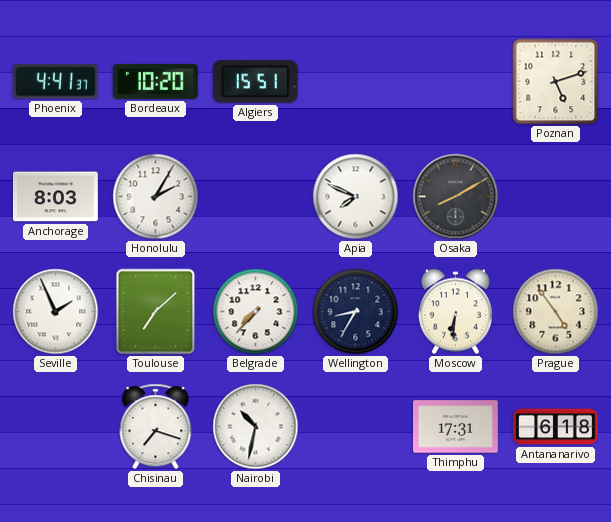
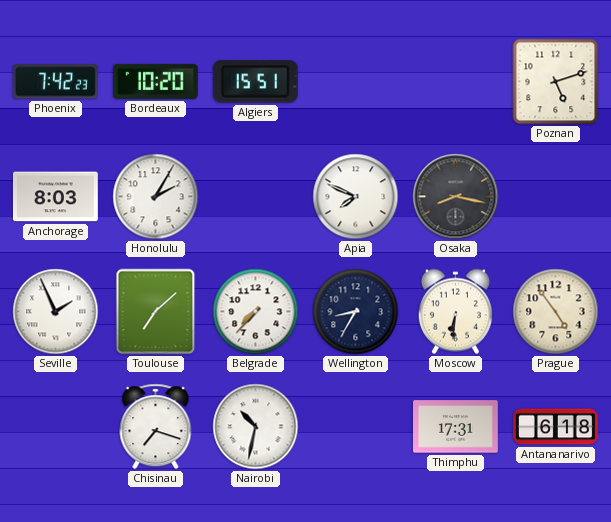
Phoenix: 4:41 -> 7:42
Osaka: 8:10 -> 8:17
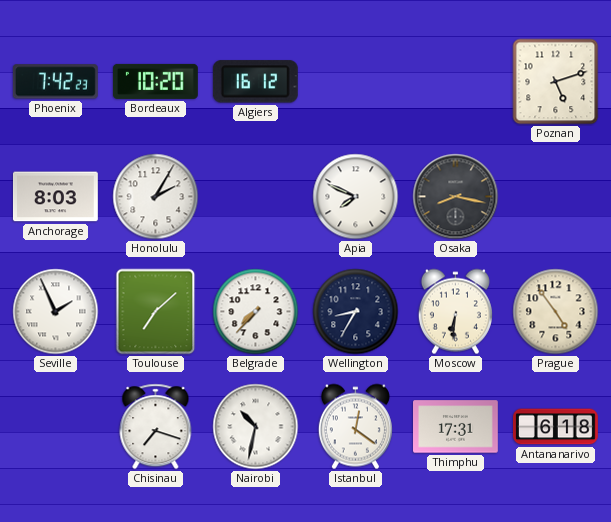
Algiers: 15:51 -> 16:12
Istanbul: none -> 12:21
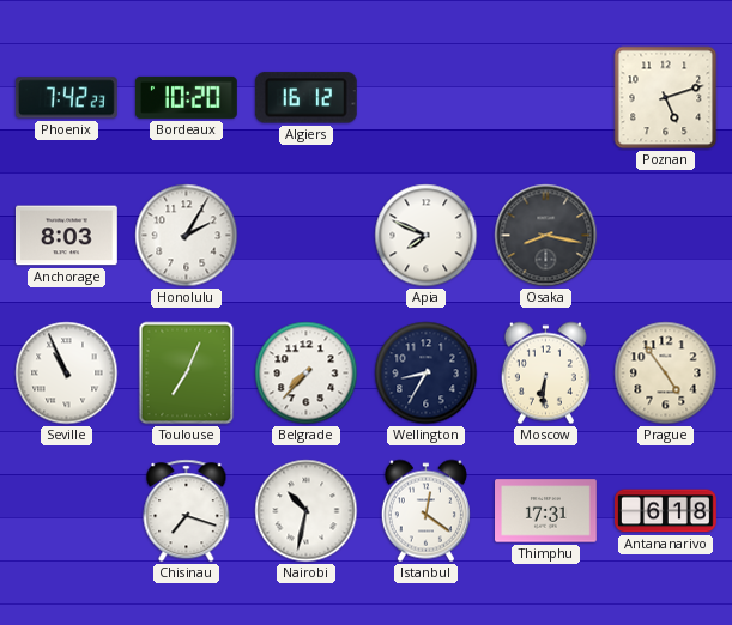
Seville: 1:56 -> 10:56
Toulouse: 7:08 -> 7:04
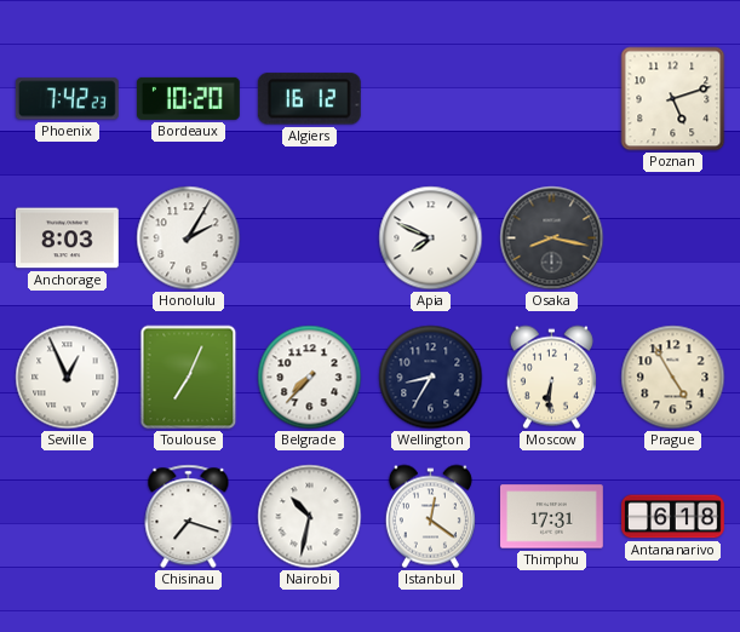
Seville: 10:56 -> 12:56
Prague: 4:54 -> 4:55
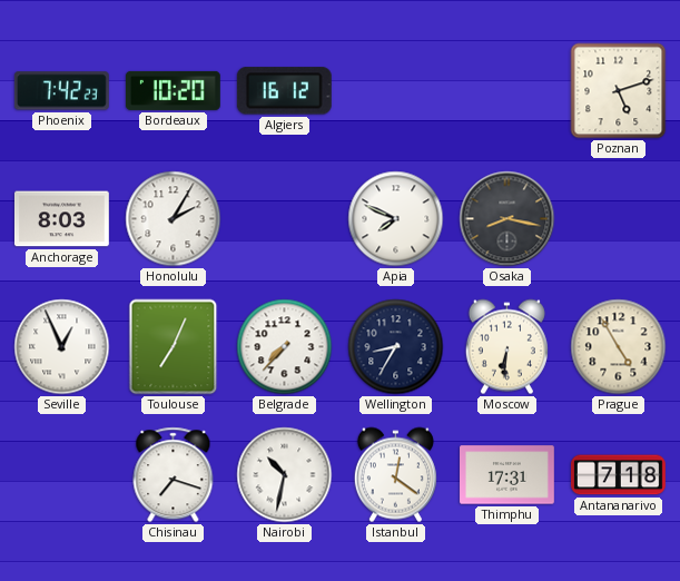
Antananarivo: 6:18 -> 7:18
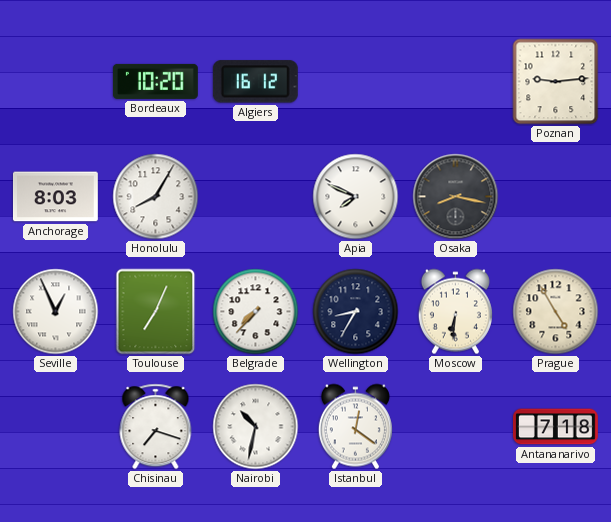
Phoenix: 7:42 -> none
Poznan: 5:12 -> 9:14
Honolulu: 2:05 -> 8:05
Thimphu: 17:31 -> none
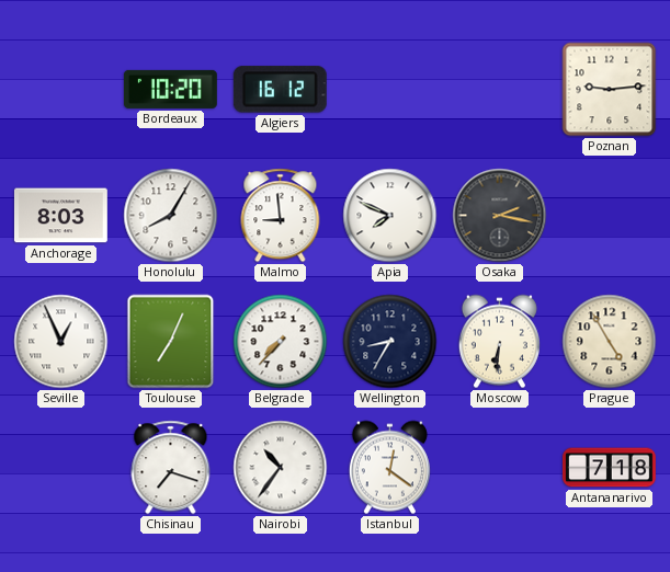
Malmo: none -> 8:59
Osaka: 8:17 -> 2:17
Nairobi: 10:32 -> 10:36
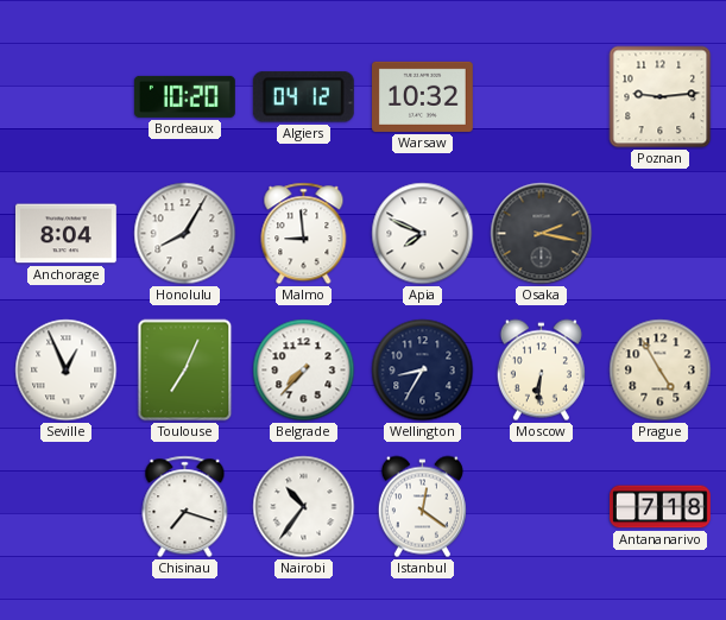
Algiers: 16:12 -> 04:12
Warsaw: none -> 10:32
Anchorage: 8:03 -> 8:04
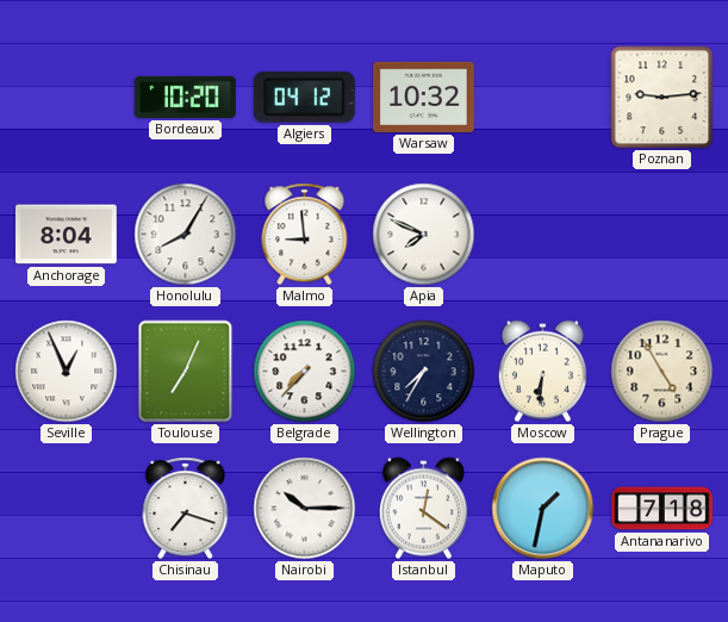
Osaka: 2:17 -> none
Wellington: 8:35 -> 7:35
Nairobi: 10:36 -> 10:15
Maputo: none -> 1:32
